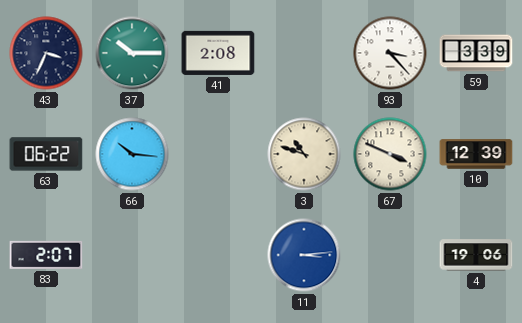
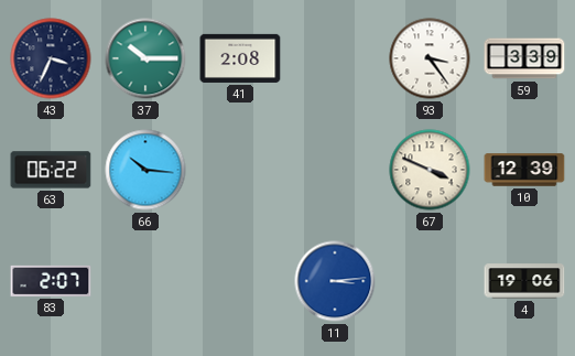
93: 3:23 -> 3:24
3: 10:48 -> none
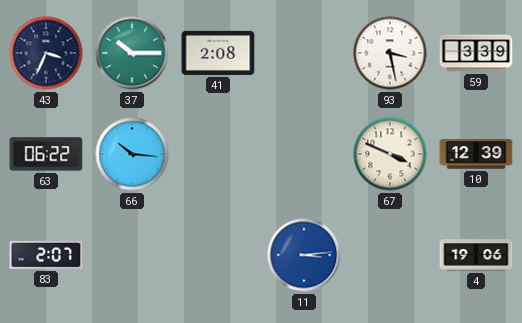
93: 3:24 -> 3:28
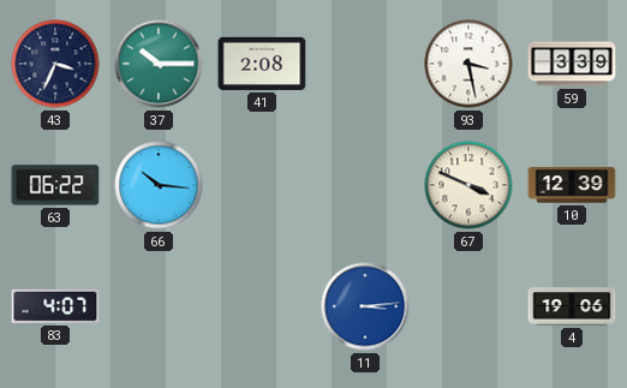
83: 2:07 -> 4:07
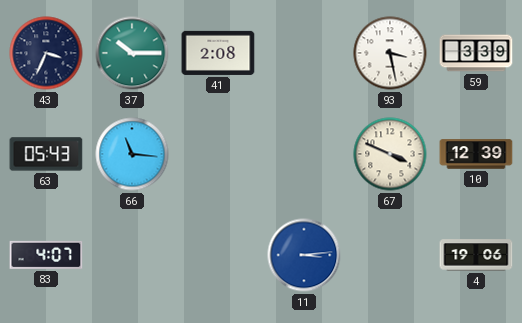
63: 06:22 -> 05:43
66: 10:16 -> 11:16
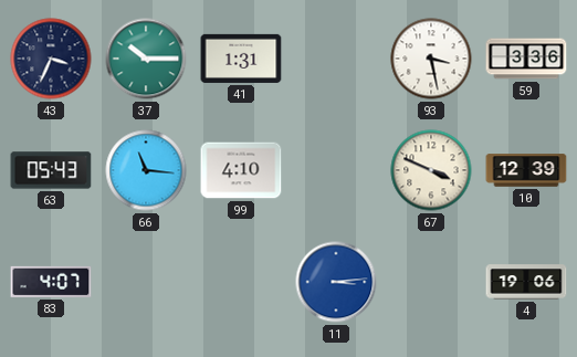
41: 2:08 -> 1:31
59: 3:39 -> 3:36
99: none -> 4:10
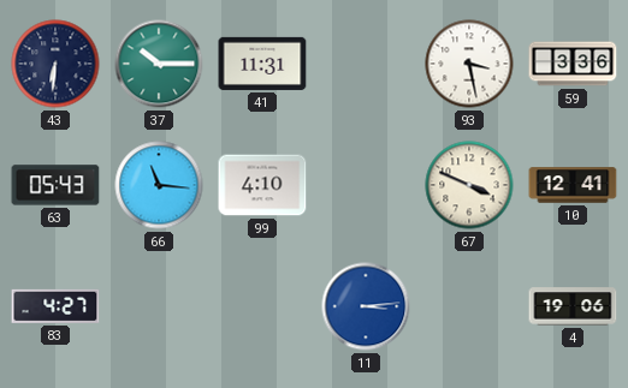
43: 3:34 -> 6:31
41: 1:31 -> 11:31
10: 12:39 -> 12:41
83: 4:07 -> 4:27
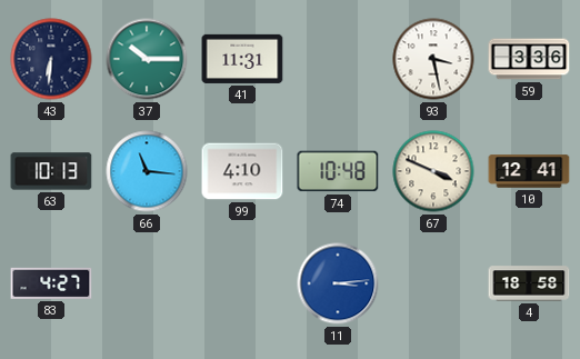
63: 05:43 -> 10:13
74: none -> 10:48
4: 19:06 -> 18:58
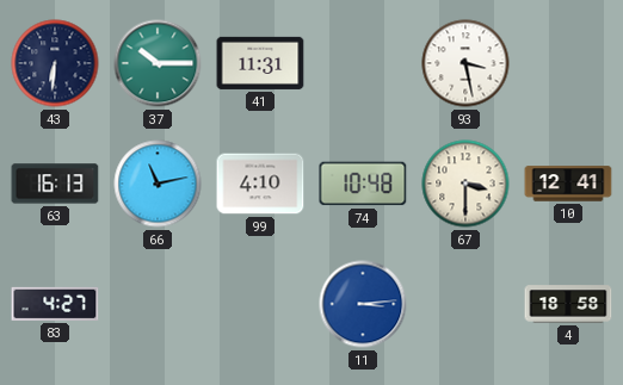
59: 3:36 -> none
63: 10:13 -> 16:13
66: 11:16 -> 11:13
67: 3:49 -> 3:30
